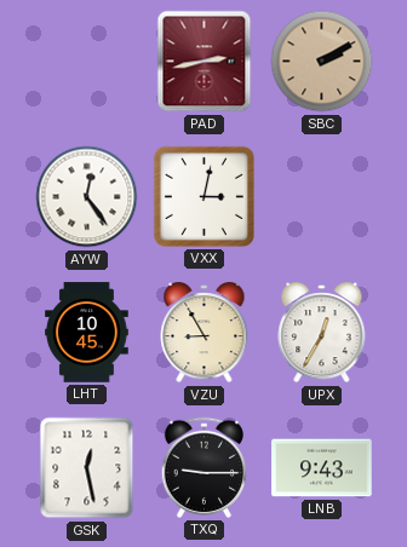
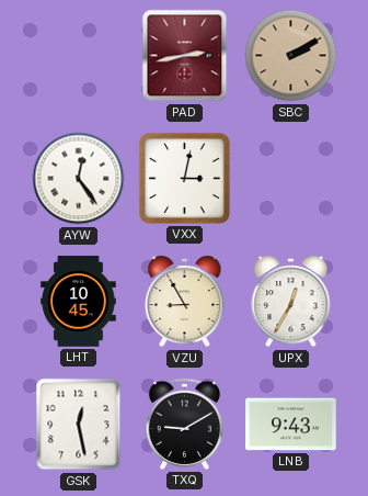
TXQ: 9:15 -> 9:10
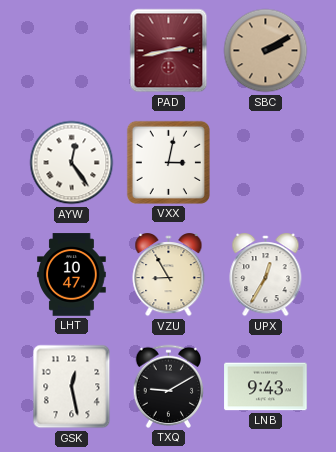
LHT: 10:45 -> 10:47
